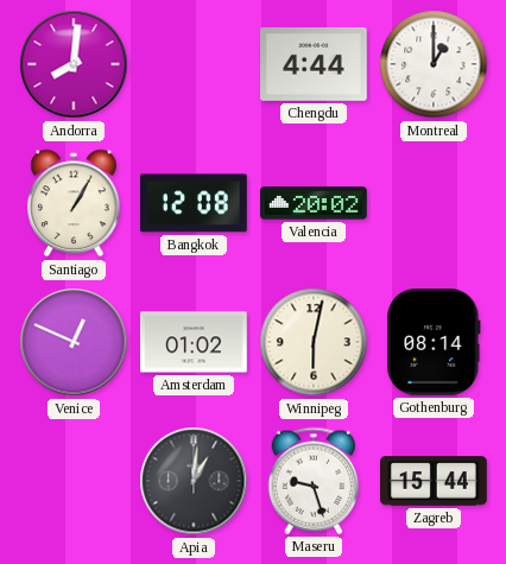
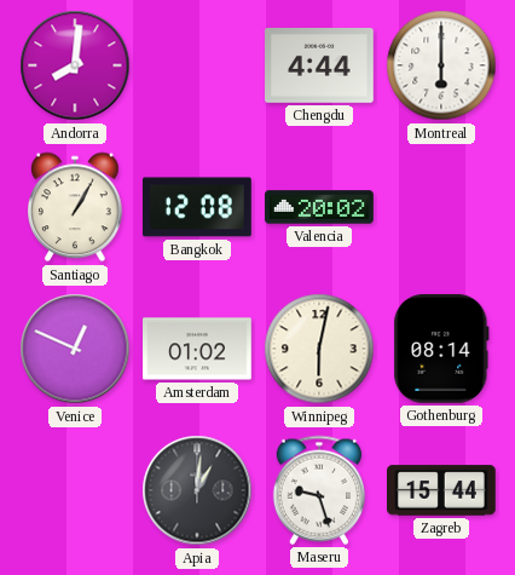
Montreal: 1:00 -> 6:00
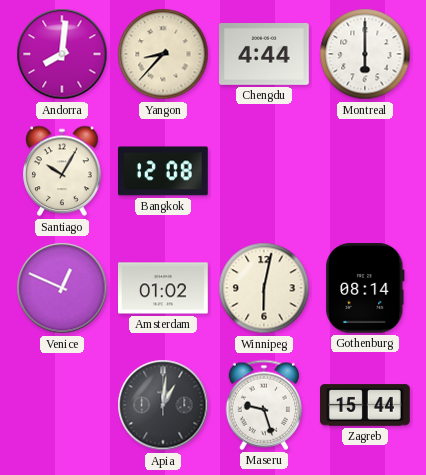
Yangon: none -> 8:37
Santiago: 1:05 -> 10:05
Valencia: 20:02 -> none
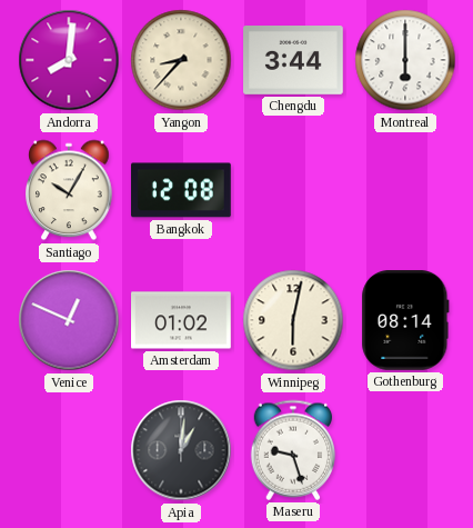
Chengdu: 4:44 -> 3:44
Zagreb: 15:44 -> none
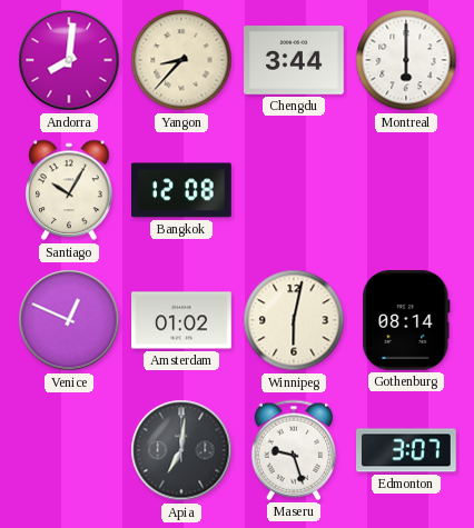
Apia: 1:01 -> 7:01
Edmonton: none -> 3:07
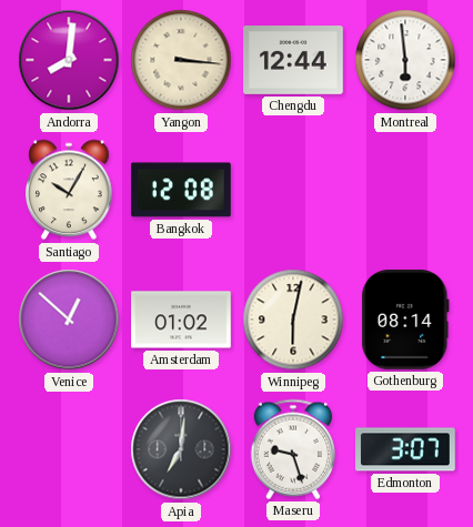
Yangon: 8:37 -> 3:16
Chengdu: 3:44 -> 12:44
Montreal: 6:00 -> 5:59
Venice: 12:49 -> 12:52
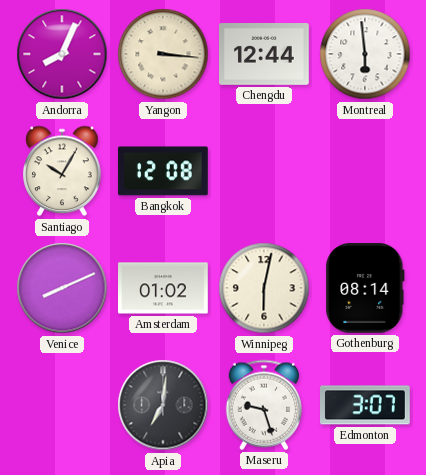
Andorra: 8:01 -> 8:04
Venice: 12:52 -> 8:11
